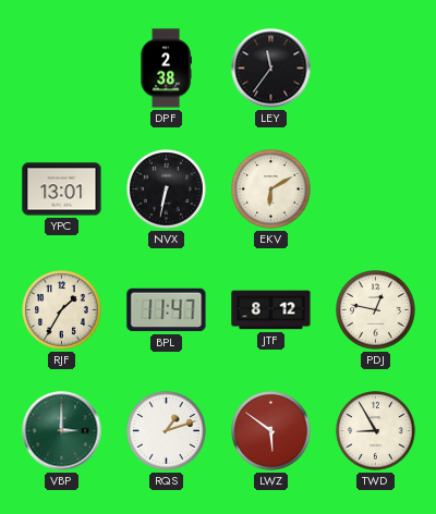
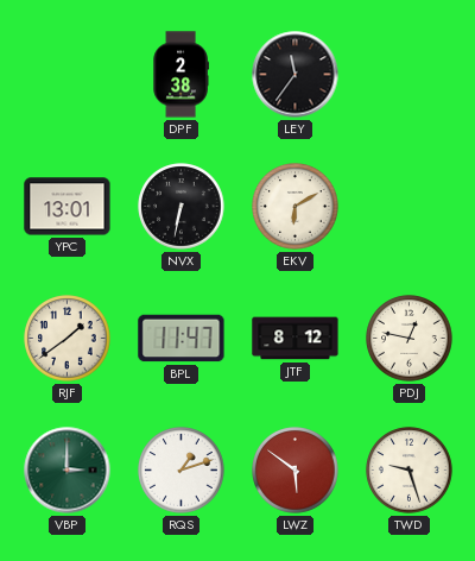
RJF: 1:35 -> 1:39
TWD: 8:55 -> 9:27
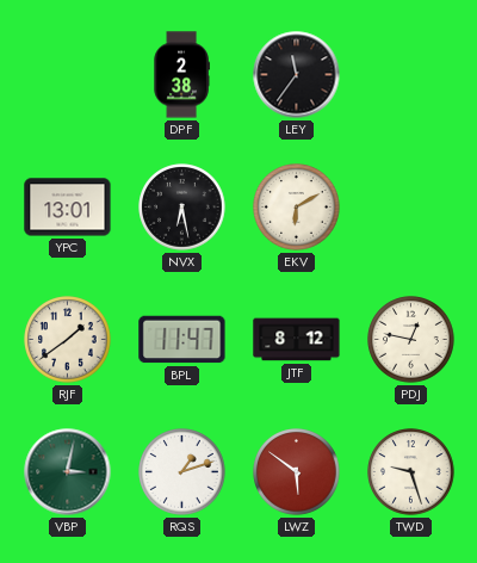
NVX: 6:32 -> 6:28
VBP: 3:00 -> 3:02
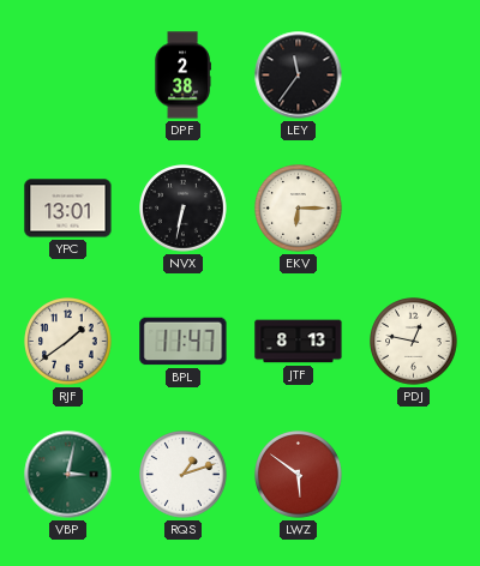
NVX: 6:28 -> 6:32
EKV: 6:10 -> 6:15
JTF: 8:12 -> 8:13
TWD: 9:27 -> none
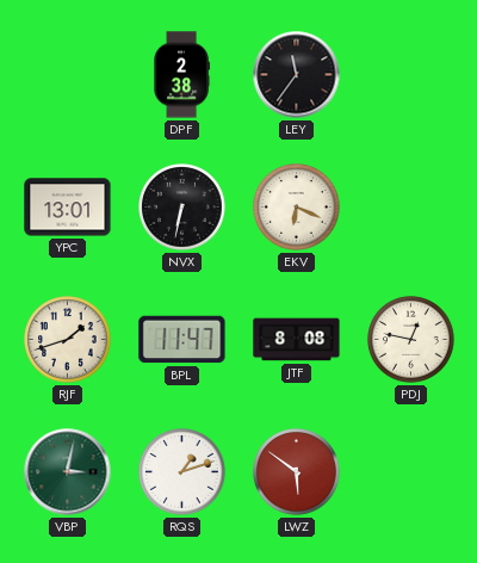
EKV: 6:15 -> 6:19
RJF: 1:39 -> 1:42
JTF: 8:13 -> 8:08
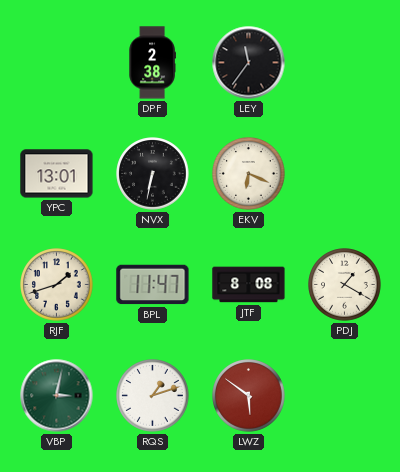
PDJ: 12:47 -> 1:20
